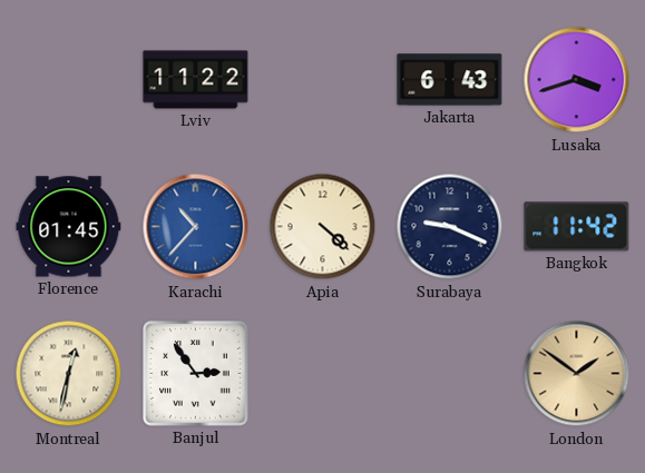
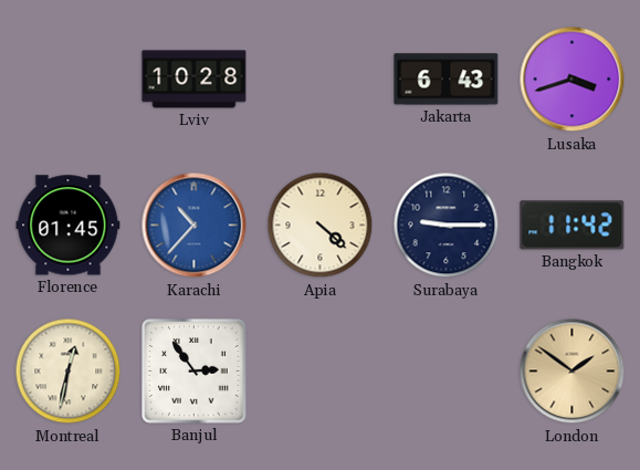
Lviv: 11:22 -> 10:28
Surabaya: 9:19 -> 9:15
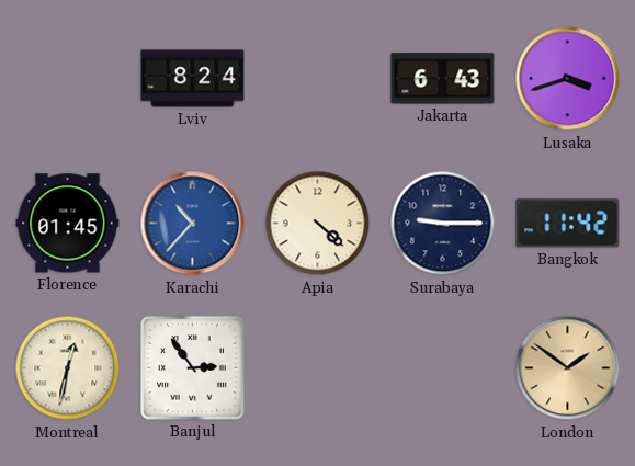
Lviv: 10:28 -> 8:24
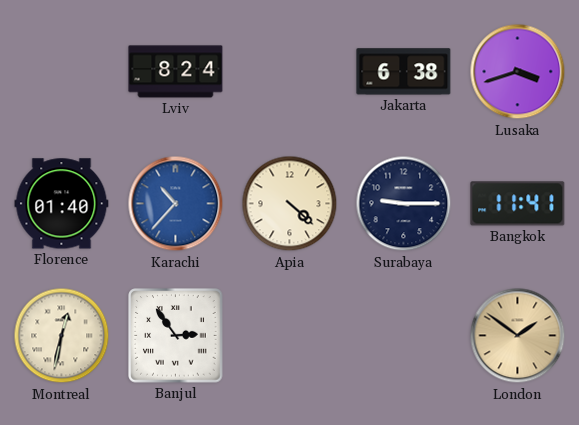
Jakarta: 6:43 -> 6:38
Florence: 01:45 -> 01:40
Bangkok: 11:42 -> 11:41
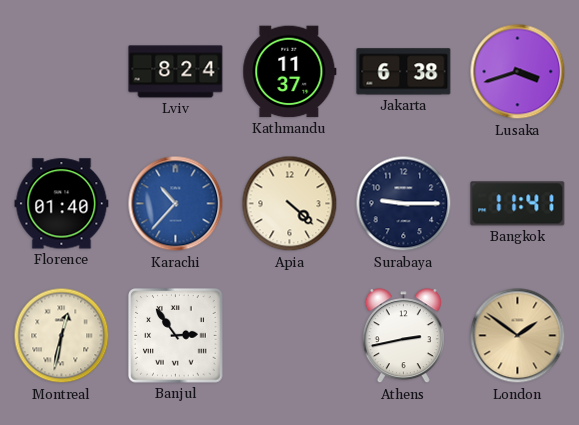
Kathmandu: none -> 11:37
Athens: none -> 2:43
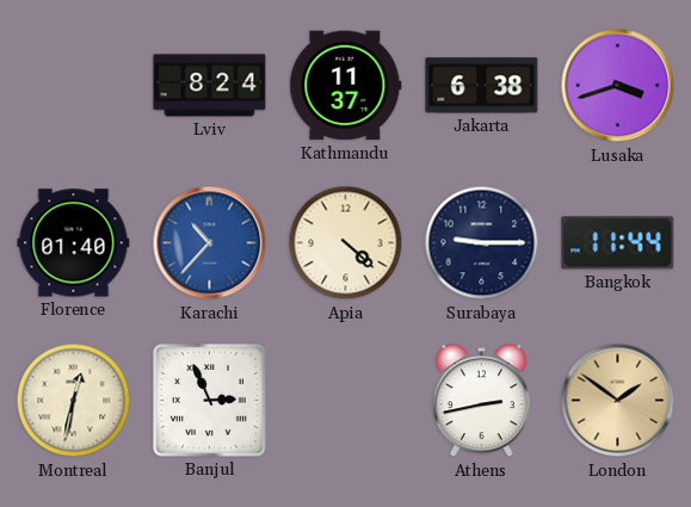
Bangkok: 11:41 -> 11:44
Banjul: 2:54 -> 2:56
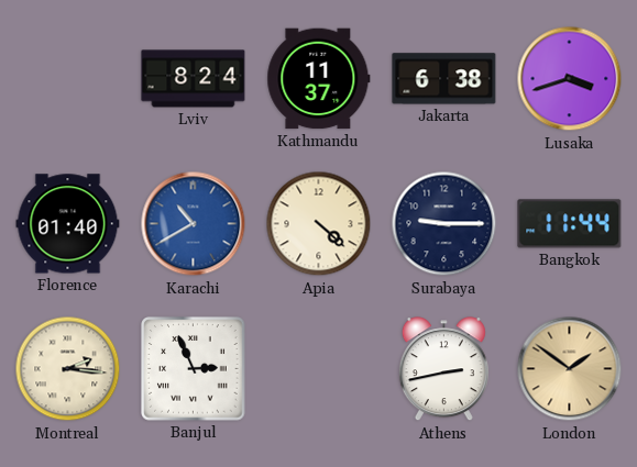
Karachi: 10:37 -> 10:40
Montreal: 12:32 -> 2:16
